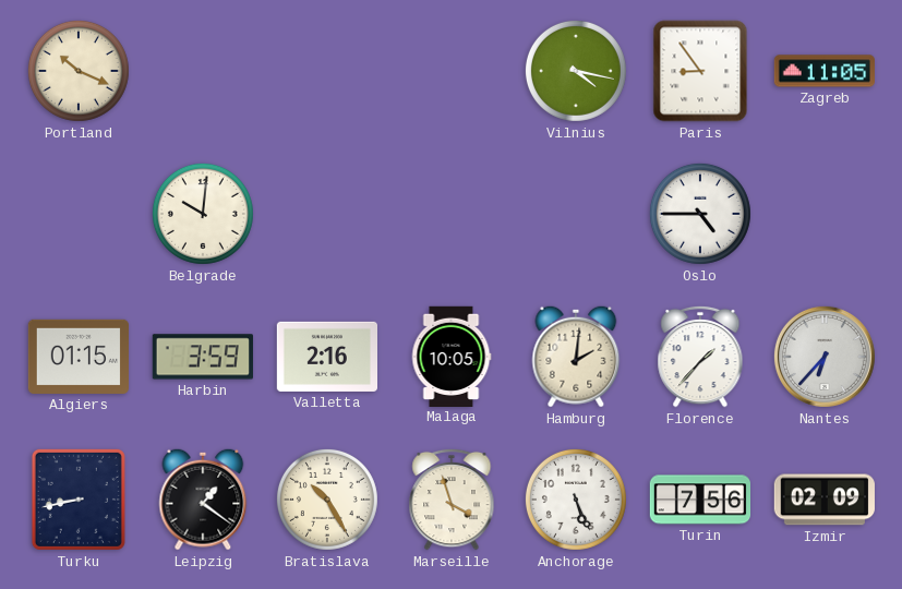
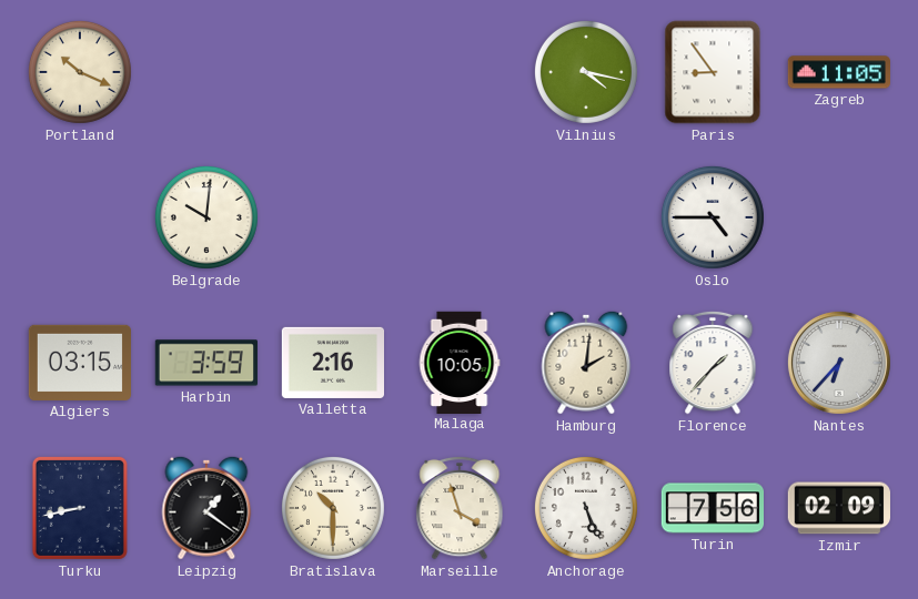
Algiers: 01:15 -> 03:15
Bratislava: 10:25 -> 10:30
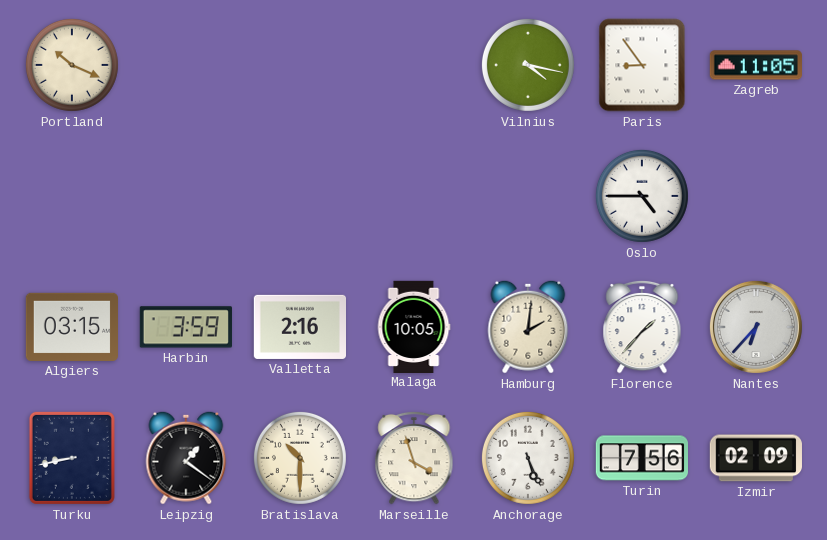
Belgrade: 10:01 -> none
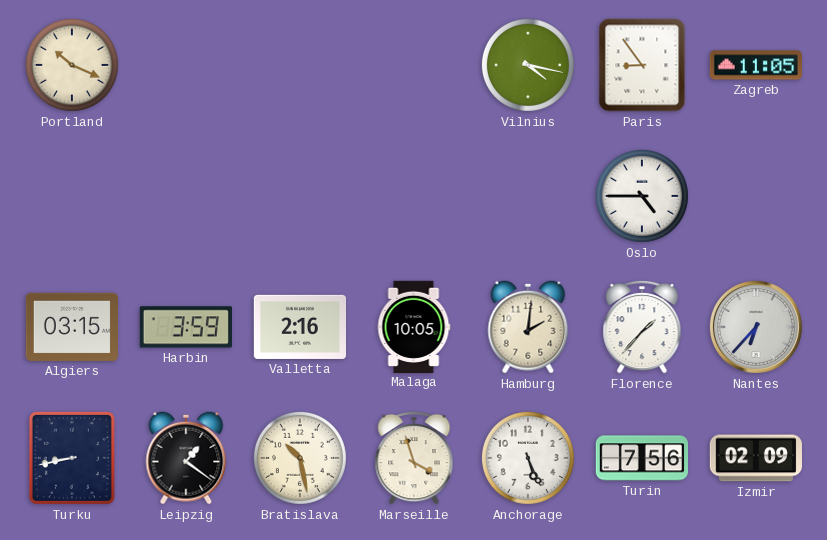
Bratislava: 10:30 -> 10:28
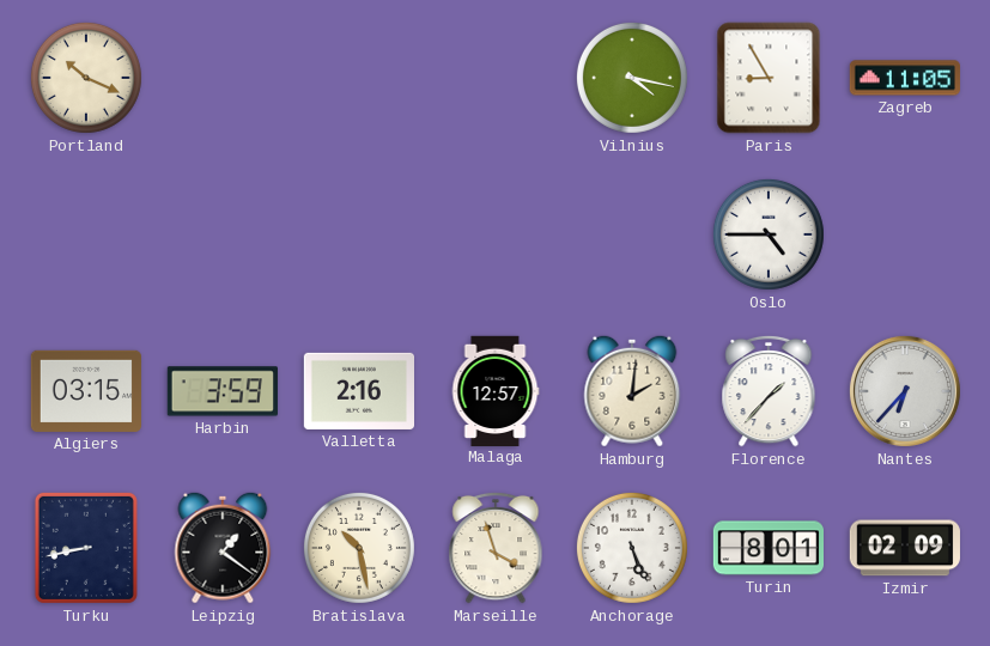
Paris: 8:54 -> 8:55
Malaga: 10:05 -> 12:57
Turin: 7:56 -> 8:01
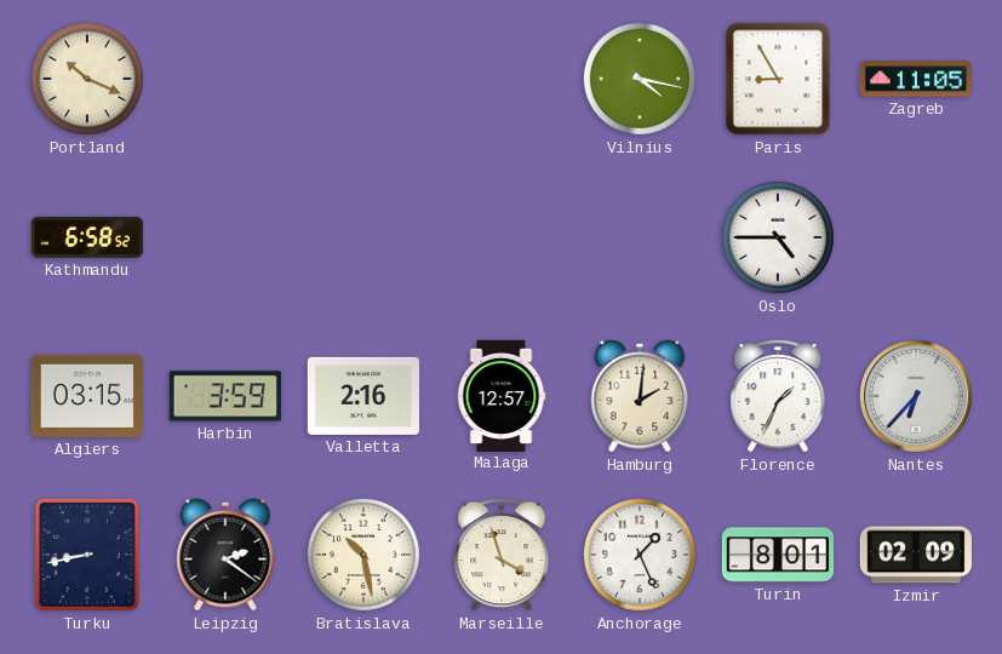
Kathmandu: none -> 6:58
Florence: 1:37 -> 1:34
Leipzig: 1:21 -> 2:21
Anchorage: 5:26 -> 1:26
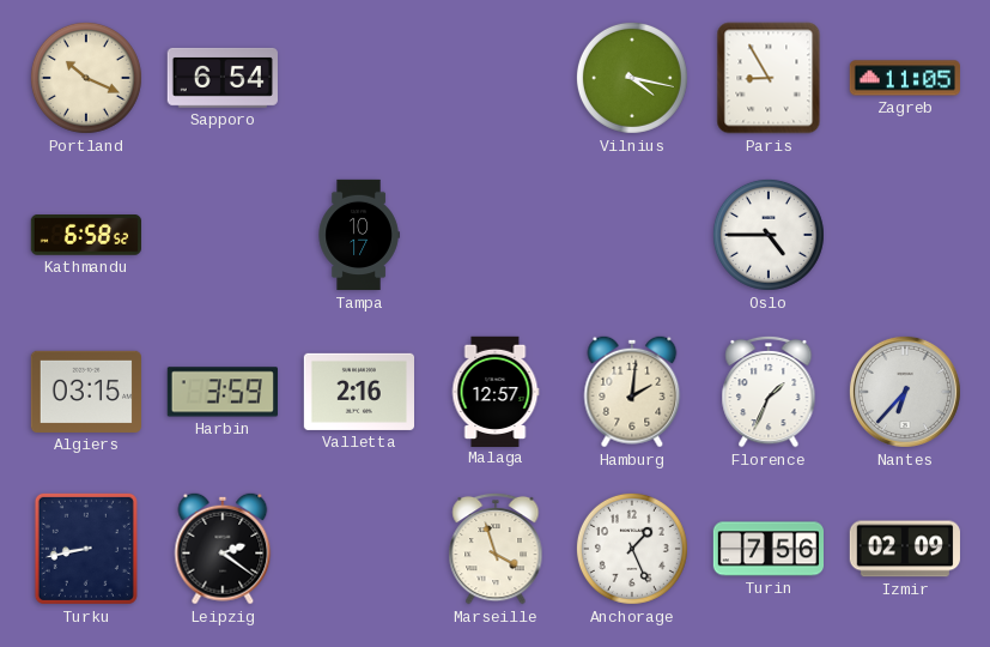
Sapporo: none -> 6:54
Tampa: none -> 10:17
Bratislava: 10:28 -> none
Turin: 8:01 -> 7:56
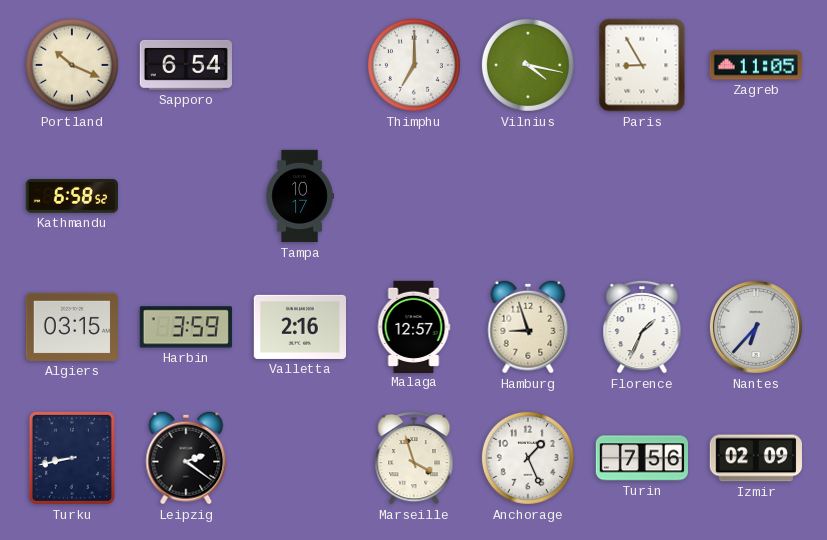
Thimphu: none -> 7:00
Oslo: 4:45 -> none
Hamburg: 2:01 -> 8:57
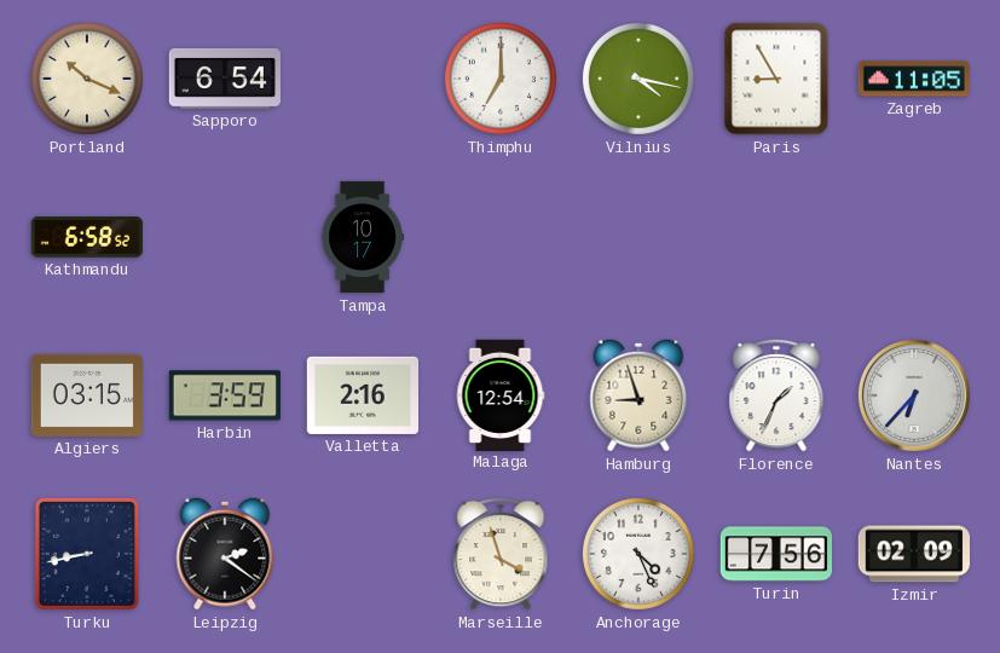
Malaga: 12:57 -> 12:54
Anchorage: 1:26 -> 4:26
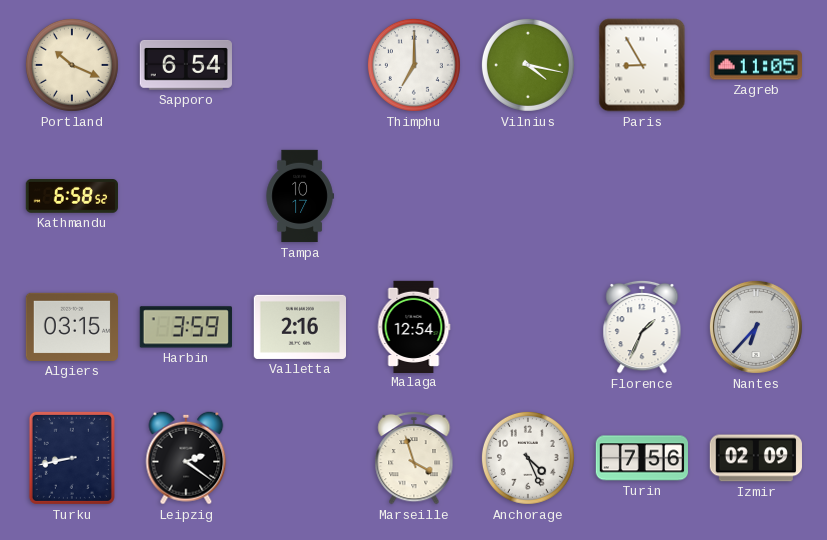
Hamburg: 8:57 -> none
